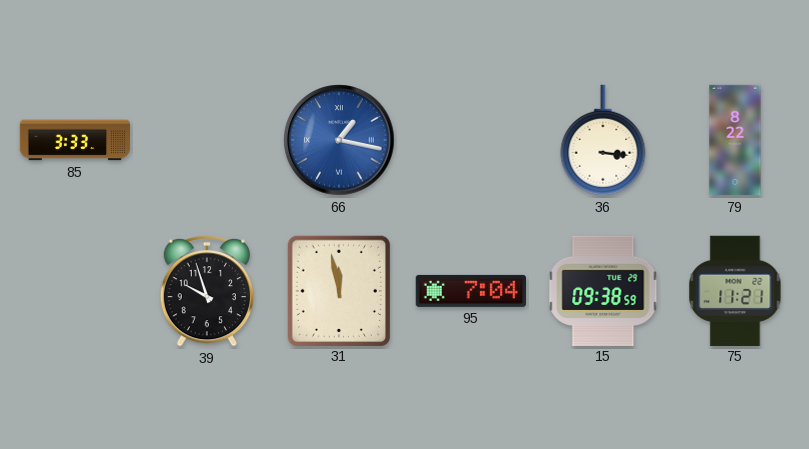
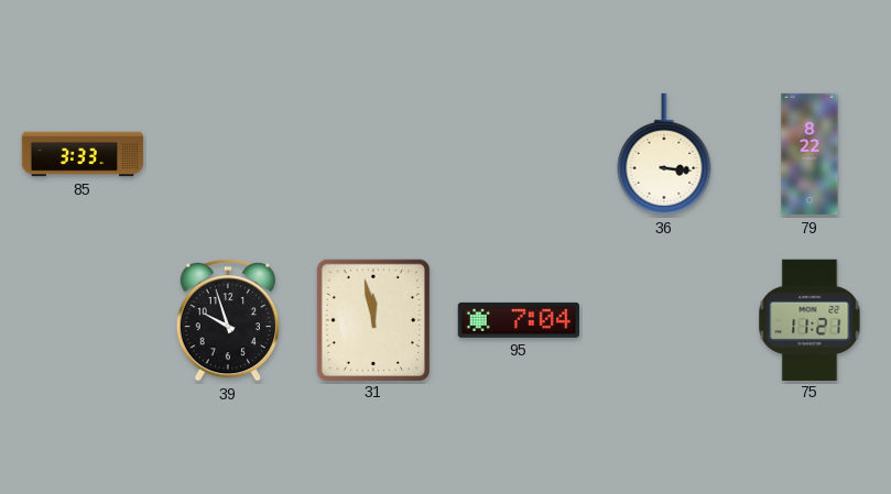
66: 1:17 -> none
15: 09:38 -> none
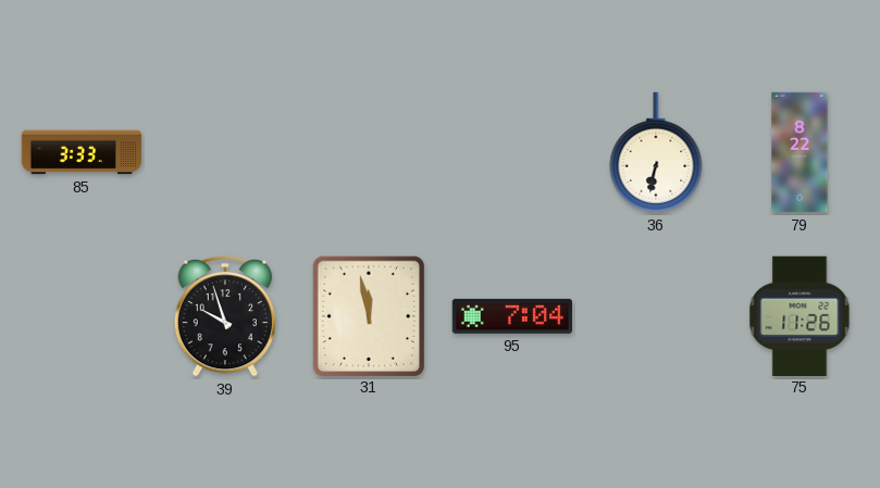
36: 3:16 -> 6:32
75: 11:21 -> 11:26
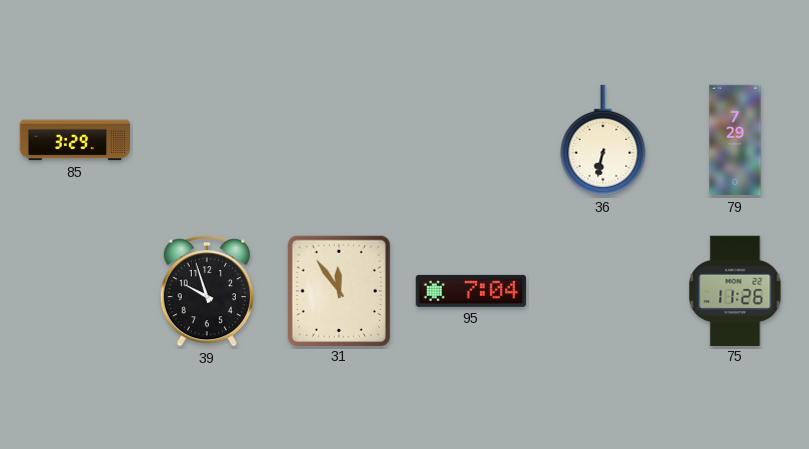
85: 3:33 -> 3:29
79: 8:22 -> 7:29
31: 11:58 -> 11:54
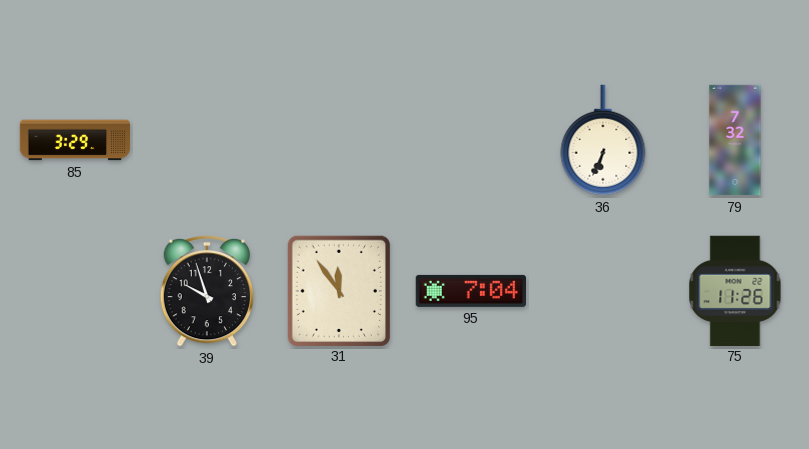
36: 6:32 -> 6:34
79: 7:29 -> 7:32
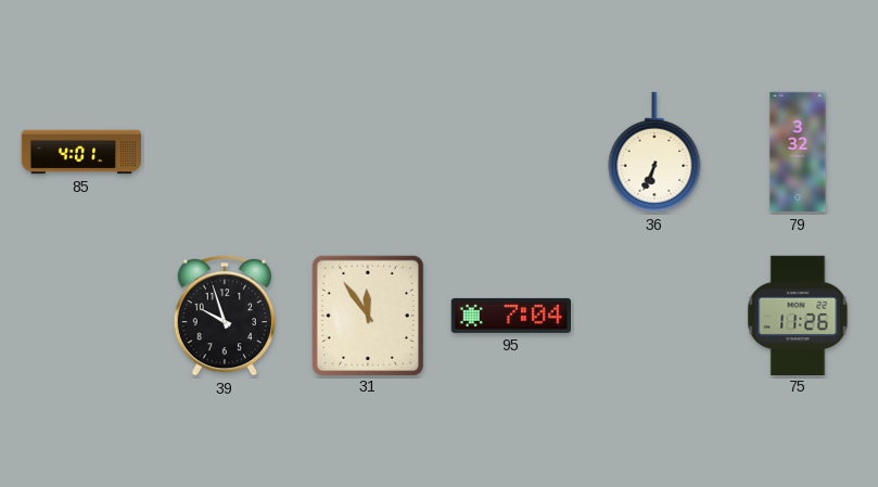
85: 3:29 -> 4:01
79: 7:32 -> 3:32
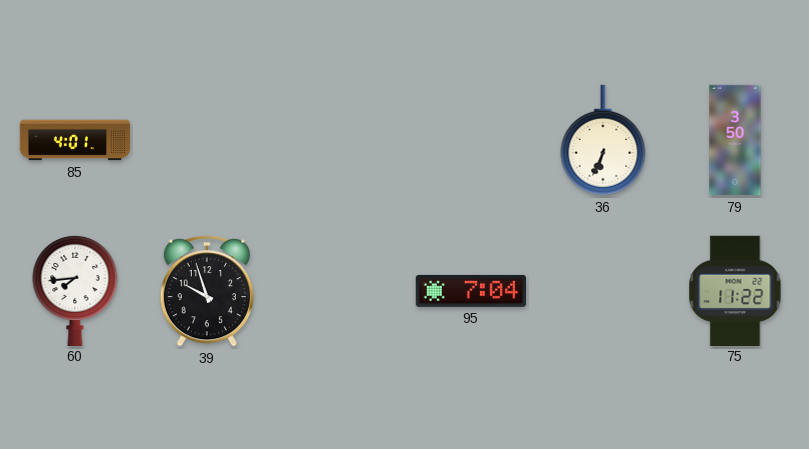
79: 3:32 -> 3:50
60: none -> 7:44
31: 11:54 -> none
75: 11:26 -> 11:22
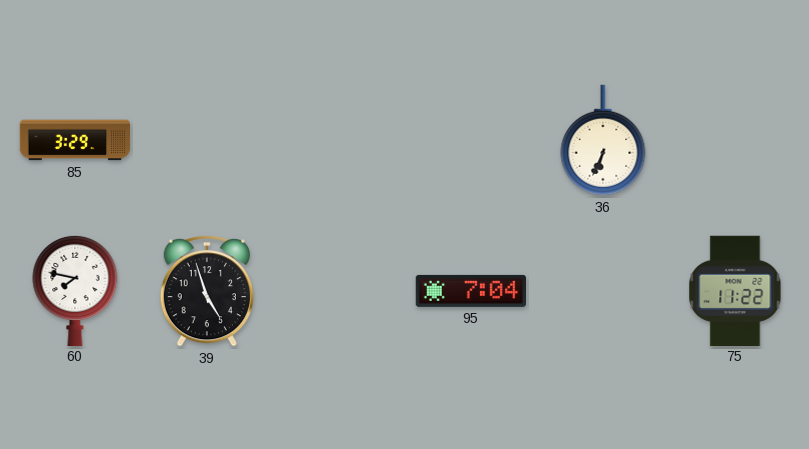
85: 4:01 -> 3:29
79: 3:50 -> none
60: 7:44 -> 7:47
39: 9:57 -> 4:57
